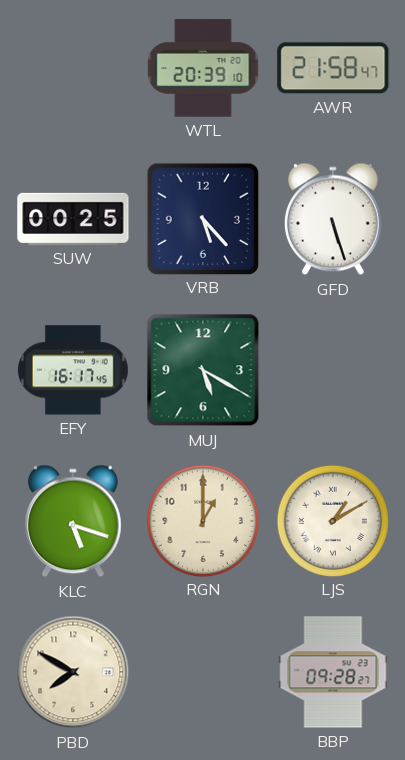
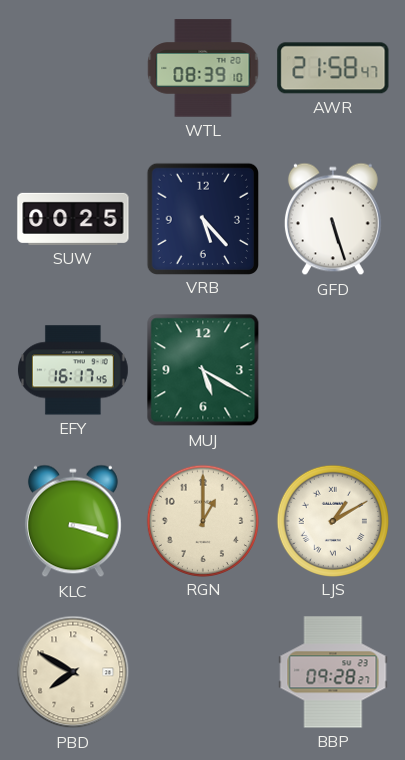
WTL: 20:39 -> 08:39
KLC: 5:18 -> 3:18
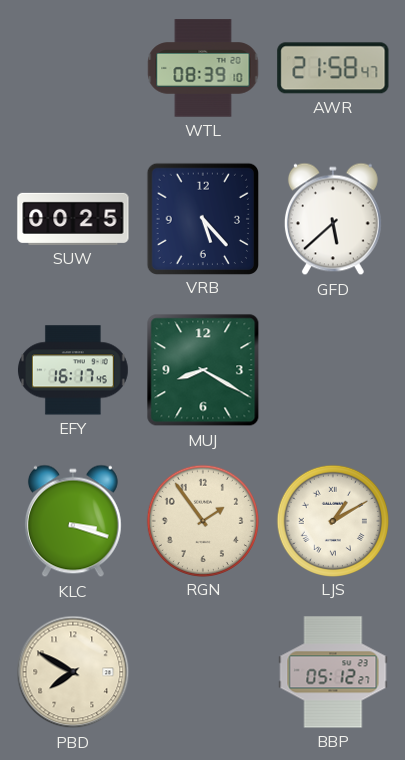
GFD: 5:27 -> 5:38
MUJ: 5:20 -> 8:20
RGN: 1:00 -> 1:54
BBP: 09:28 -> 05:12
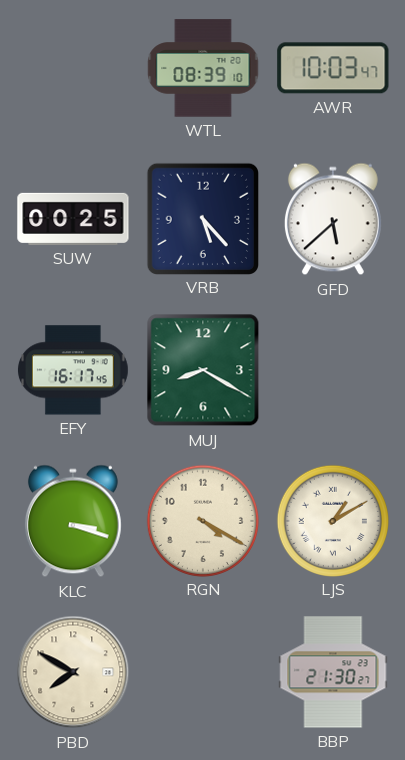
AWR: 21:58 -> 10:03
RGN: 1:54 -> 4:20
BBP: 05:12 -> 21:30
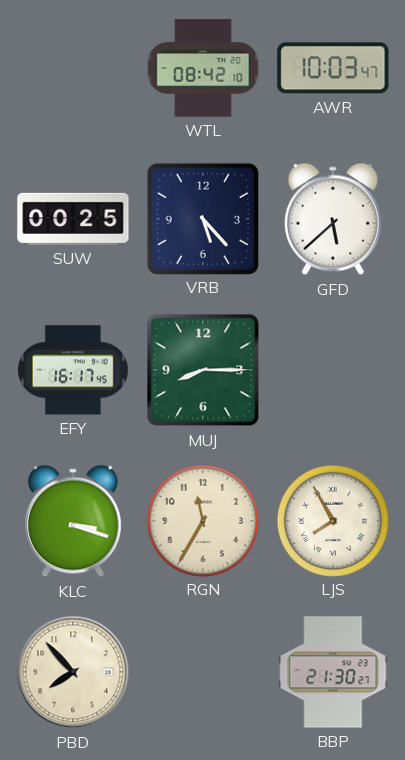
WTL: 08:39 -> 08:42
MUJ: 8:20 -> 8:15
RGN: 4:20 -> 11:35
LJS: 1:10 -> 7:55
PBD: 7:50 -> 7:53
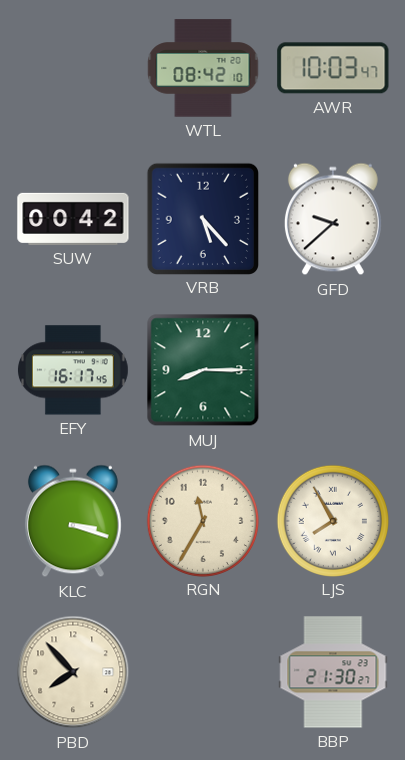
SUW: 00:25 -> 00:42
GFD: 5:38 -> 9:38
